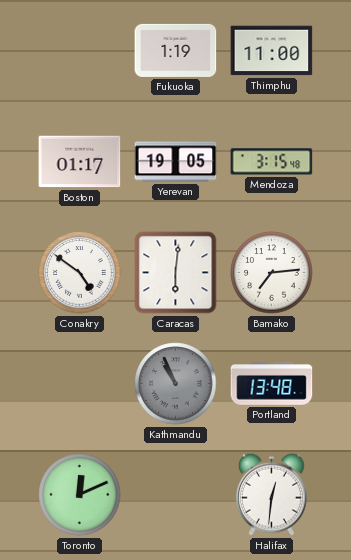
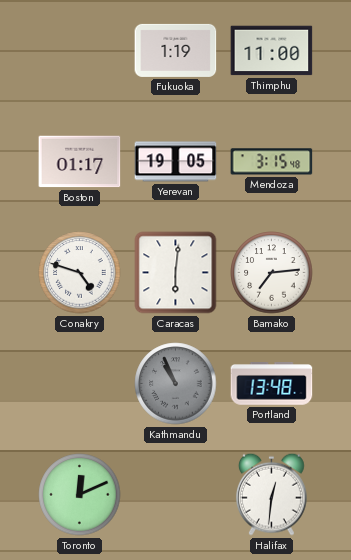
Conakry: 4:51 -> 4:48
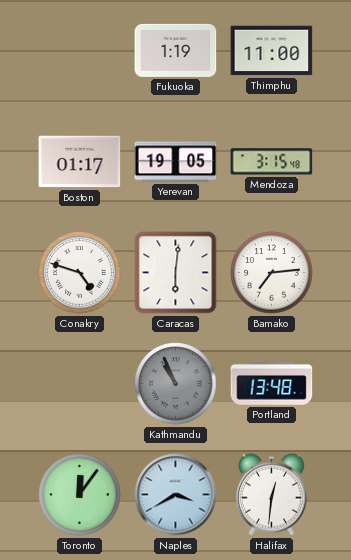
Toronto: 12:11 -> 12:06
Naples: none -> 3:40
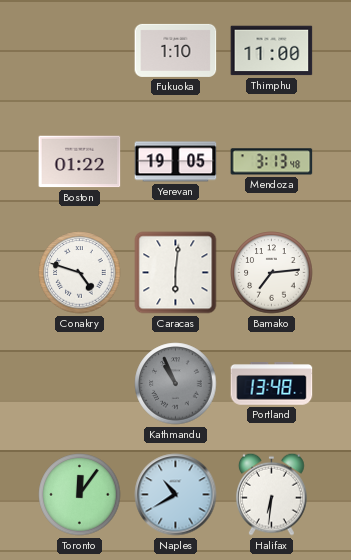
Fukuoka: 1:19 -> 1:10
Boston: 01:17 -> 01:22
Mendoza: 3:15 -> 3:13
Naples: 3:40 -> 10:40
Halifax: 12:31 -> 6:31
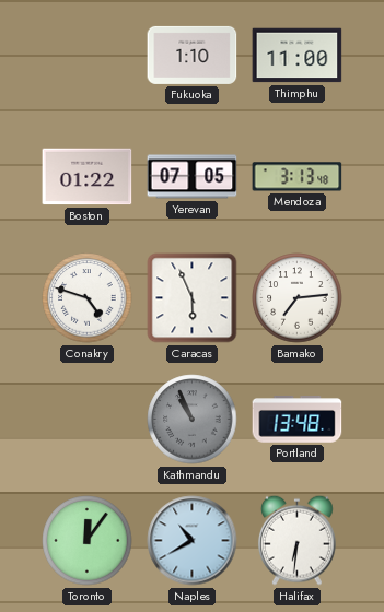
Yerevan: 19:05 -> 07:05
Caracas: 6:01 -> 5:56
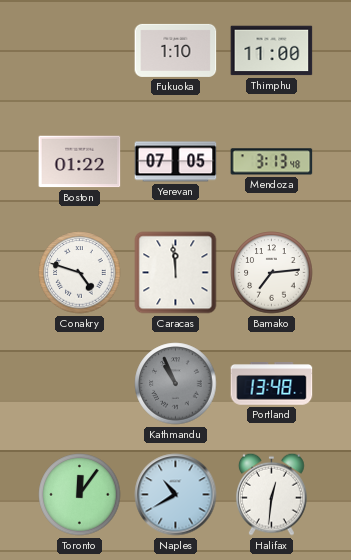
Caracas: 5:56 -> 11:59
Halifax: 6:31 -> 12:31
